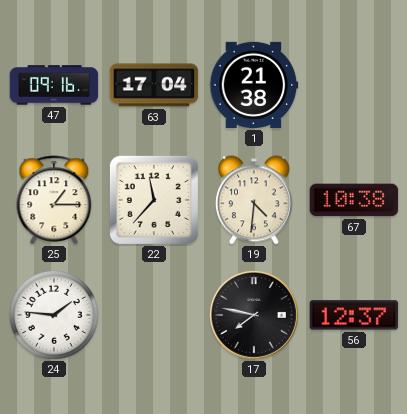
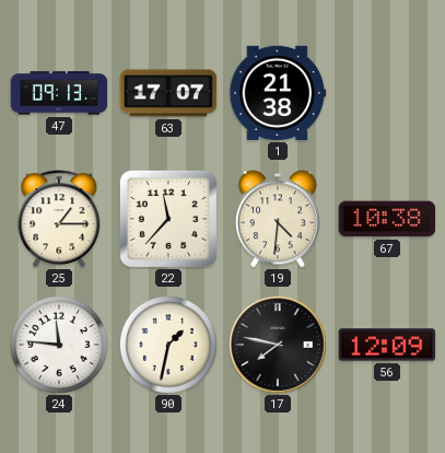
47: 09:16 -> 09:13
63: 17:04 -> 17:07
24: 1:46 -> 11:46
90: none -> 1:32
56: 12:37 -> 12:09
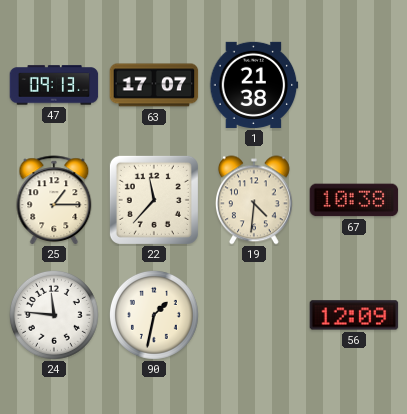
17: 7:47 -> none
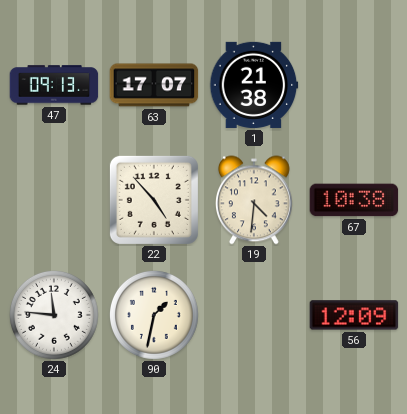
25: 1:15 -> none
22: 11:37 -> 4:53
